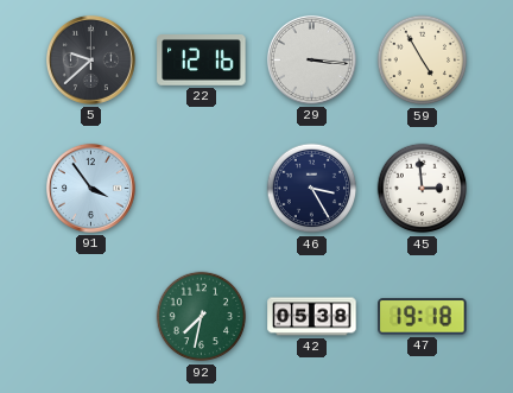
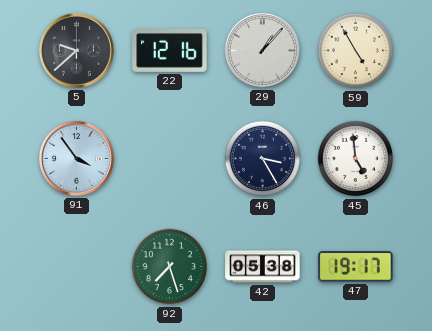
29: 3:16 -> 1:07
45: 2:59 -> 4:59
92: 7:32 -> 7:27
47: 19:18 -> 19:17
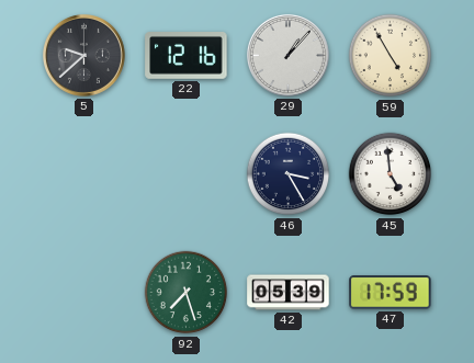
91: 3:54 -> none
42: 05:38 -> 05:39
47: 19:17 -> 17:59
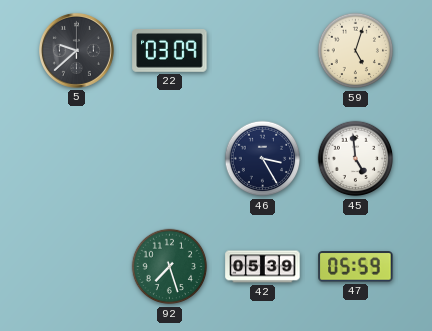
22: 12:16 -> 03:09
29: 1:07 -> none
59: 4:55 -> 5:03
47: 17:59 -> 05:59
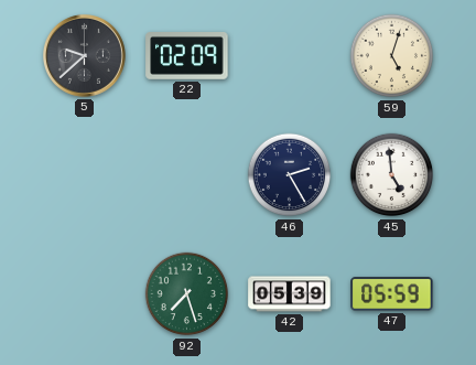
22: 03:09 -> 02:09
46: 3:25 -> 2:25
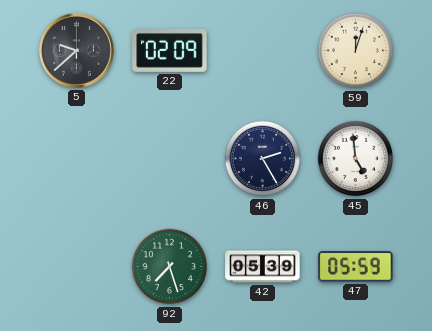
59: 5:03 -> 12:03
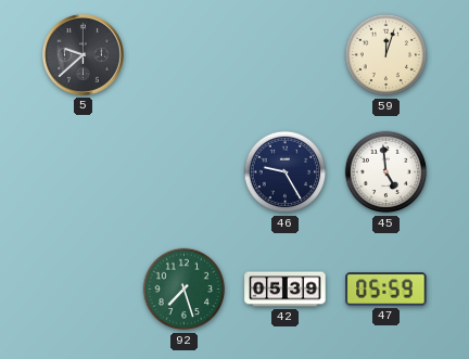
22: 02:09 -> none
46: 2:25 -> 9:25
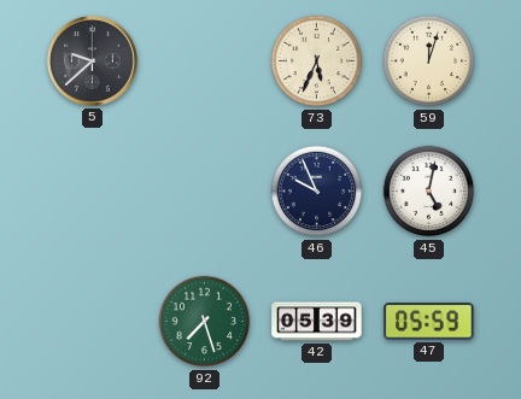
73: none -> 5:34
46: 9:25 -> 9:56
45: 4:59 -> 5:02
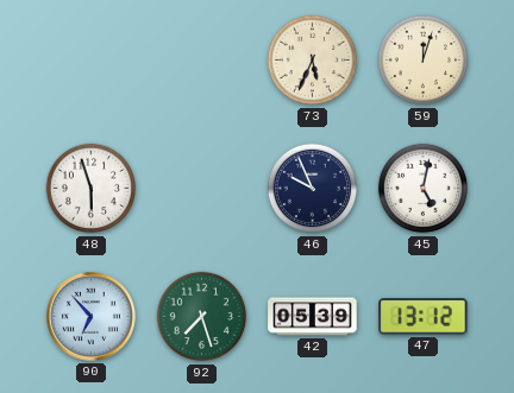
5: 9:38 -> none
48: none -> 5:57
90: none -> 6:53
47: 05:59 -> 13:12
